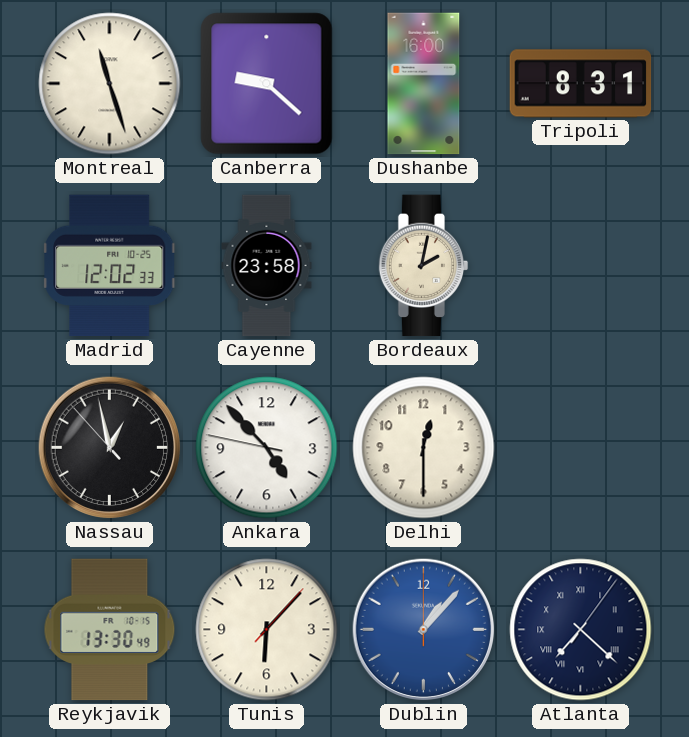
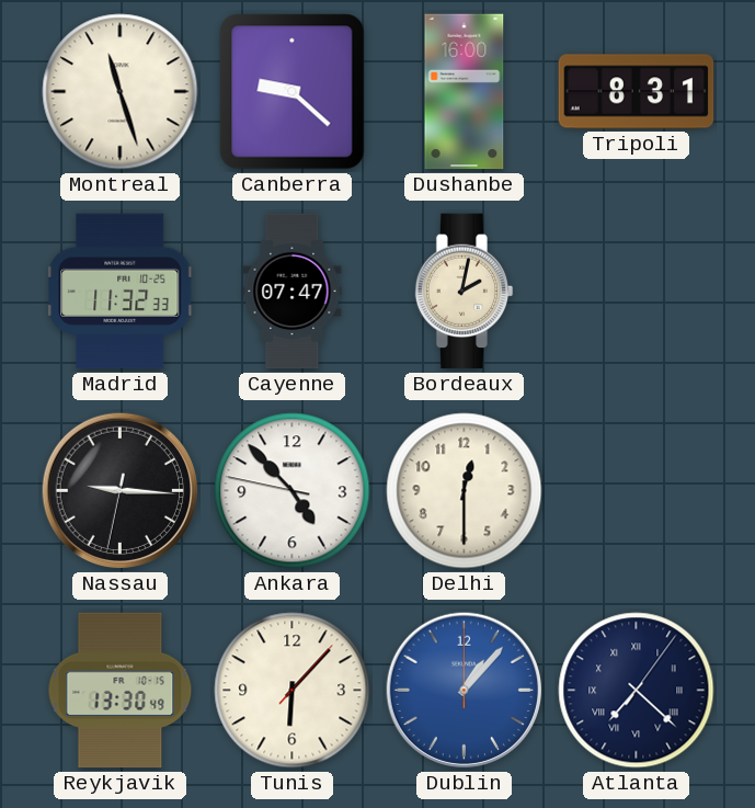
Madrid: 12:02 -> 11:32
Cayenne: 23:58 -> 07:47
Nassau: 12:57 -> 9:15
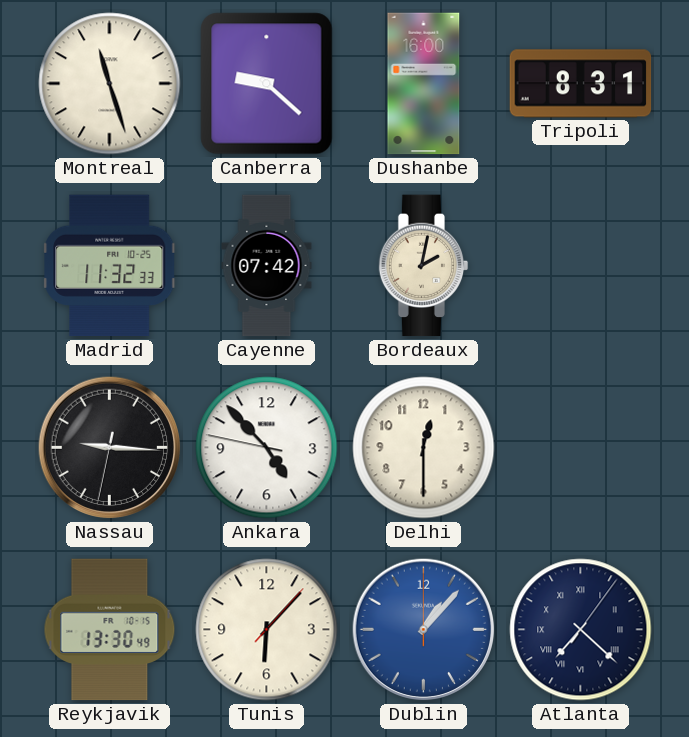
Cayenne: 07:47 -> 07:42
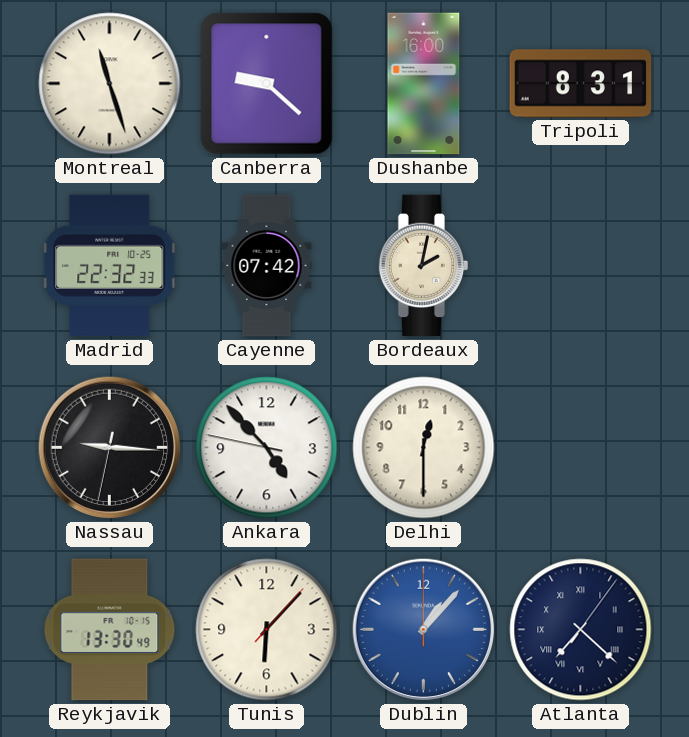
Madrid: 11:32 -> 22:32
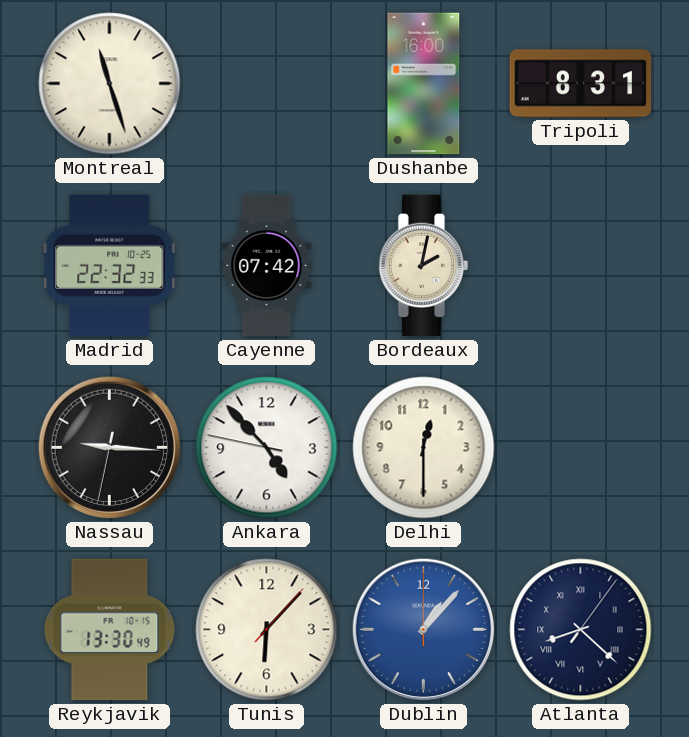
Canberra: 9:22 -> none
Atlanta: 7:22 -> 8:22
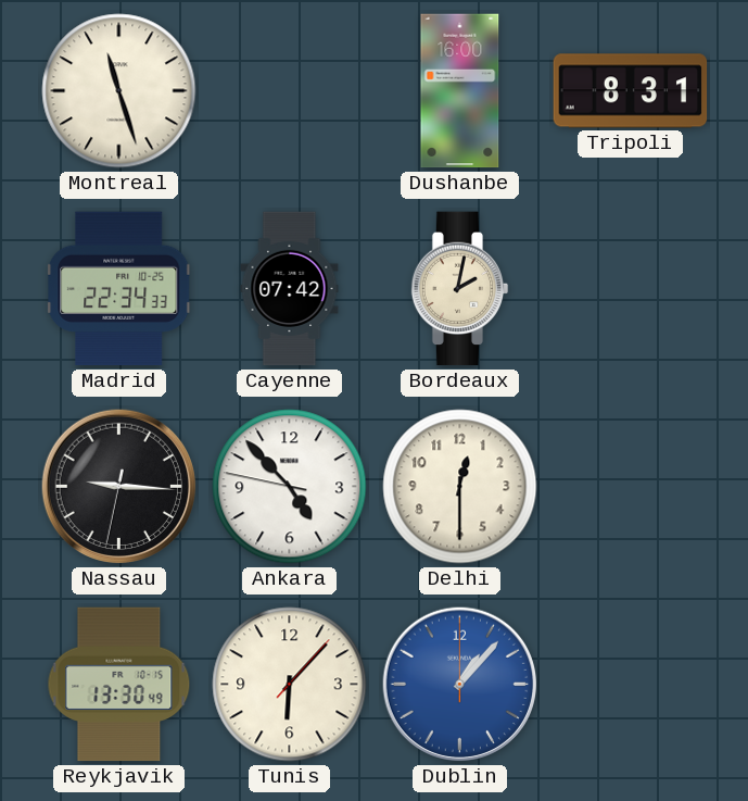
Madrid: 22:32 -> 22:34
Atlanta: 8:22 -> none
